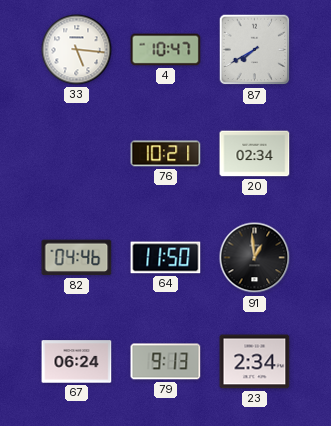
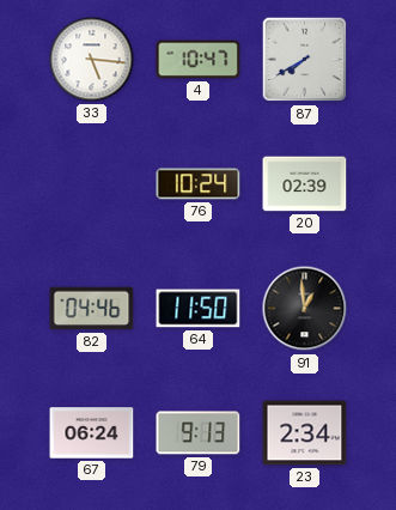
76: 10:21 -> 10:24
20: 02:34 -> 02:39
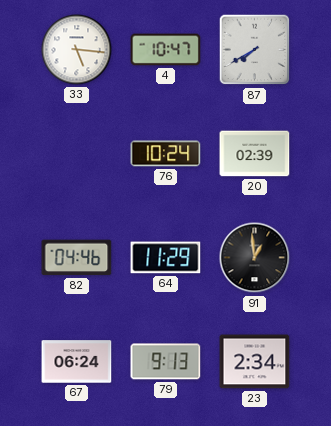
64: 11:50 -> 11:29
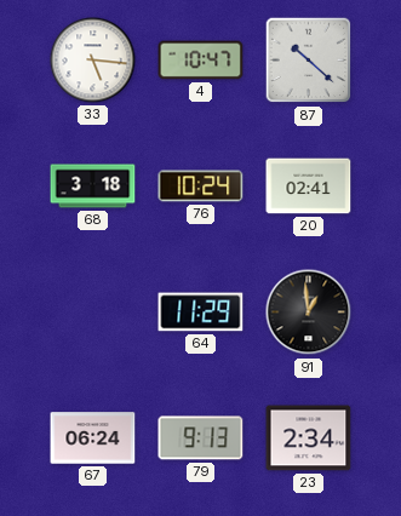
87: 7:40 -> 10:22
68: none -> 3:18
20: 02:39 -> 02:41
82: 04:46 -> none
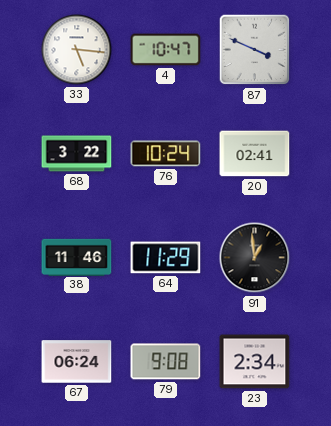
87: 10:22 -> 3:49
68: 3:18 -> 3:22
38: none -> 11:46
79: 9:13 -> 9:08
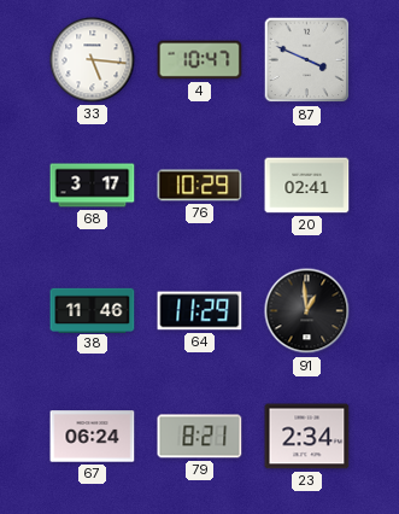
68: 3:22 -> 3:17
76: 10:24 -> 10:29
79: 9:08 -> 8:21
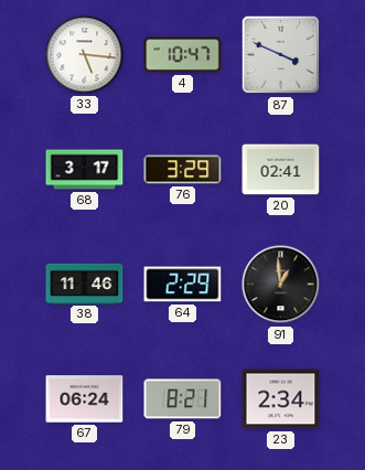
76: 10:29 -> 3:29
64: 11:29 -> 2:29
